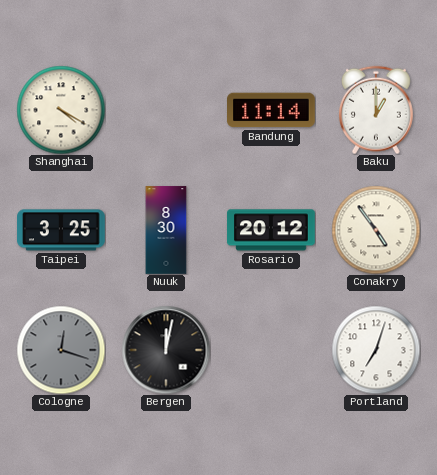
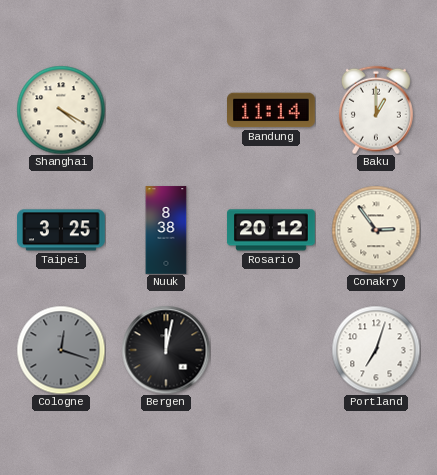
Nuuk: 8:30 -> 8:38
Conakry: 4:54 -> 2:54
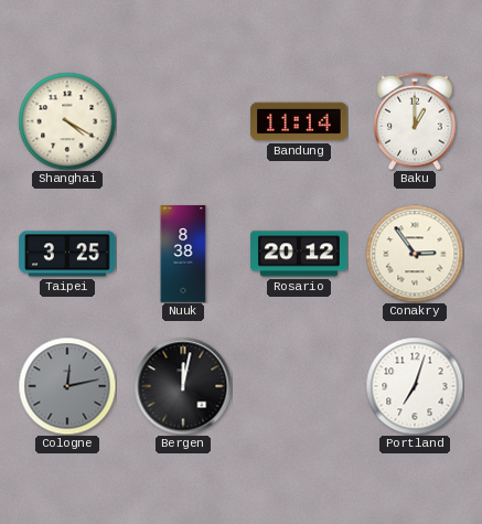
Cologne: 12:18 -> 12:13
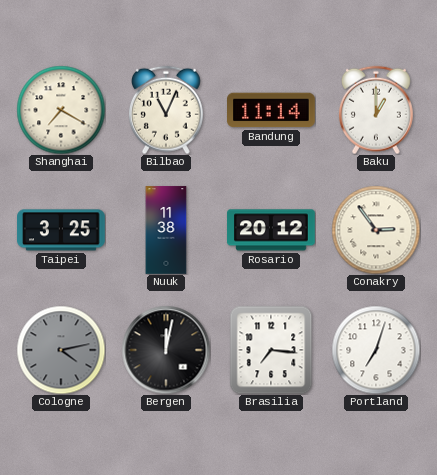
Shanghai: 4:20 -> 7:20
Bilbao: none -> 11:04
Nuuk: 8:38 -> 11:38
Cologne: 12:13 -> 4:13
Brasilia: none -> 7:16
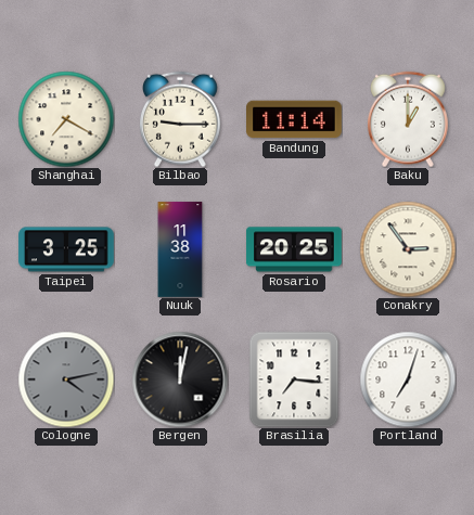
Bilbao: 11:04 -> 9:15
Rosario: 20:12 -> 20:25
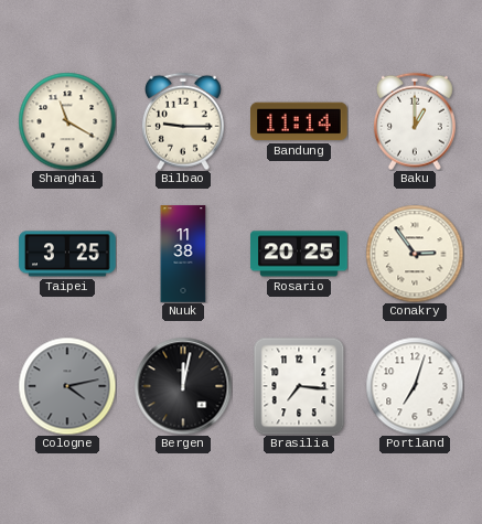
Shanghai: 7:20 -> 11:20
